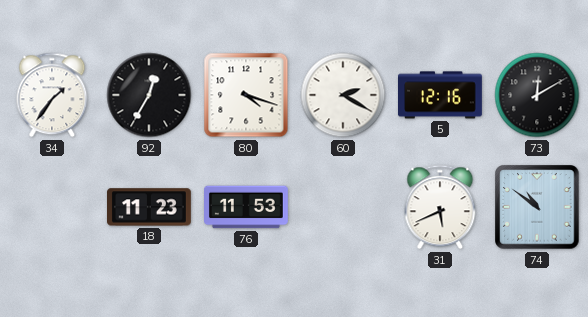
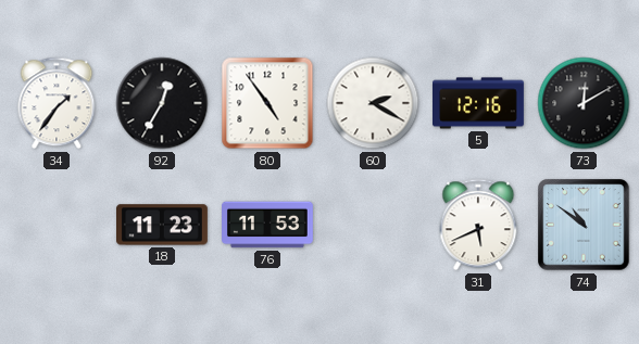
80: 4:18 -> 4:54
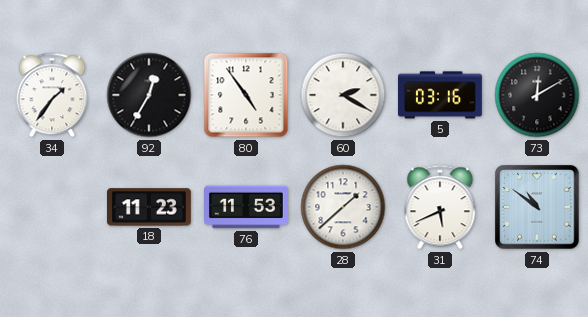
5: 12:16 -> 03:16
28: none -> 1:38
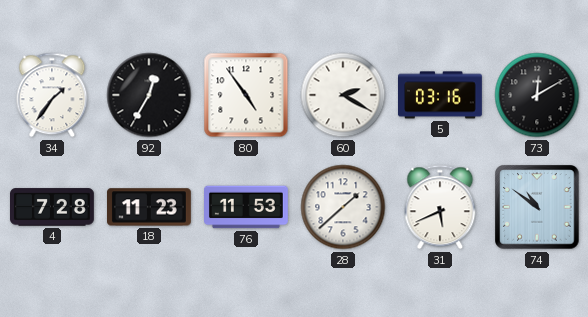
4: none -> 7:28
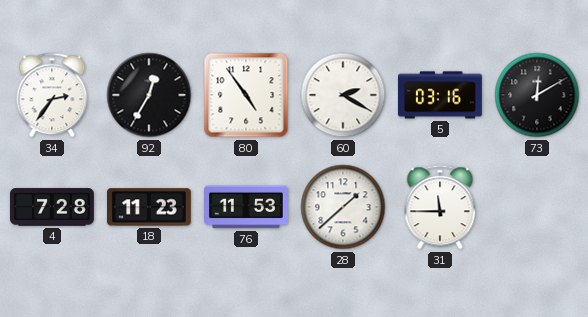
34: 1:36 -> 2:36
31: 5:41 -> 11:45
74: 10:51 -> none
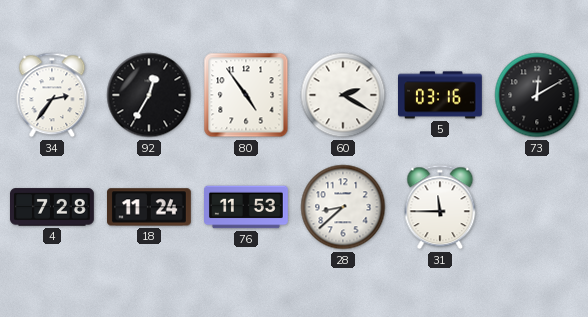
18: 11:23 -> 11:24
28: 1:38 -> 8:38
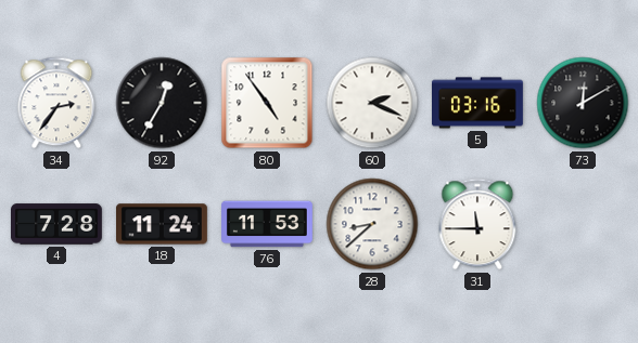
60: 2:20 -> 2:19
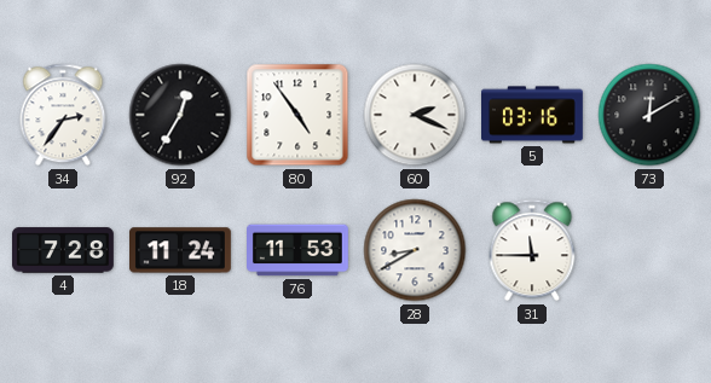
28: 8:38 -> 8:40
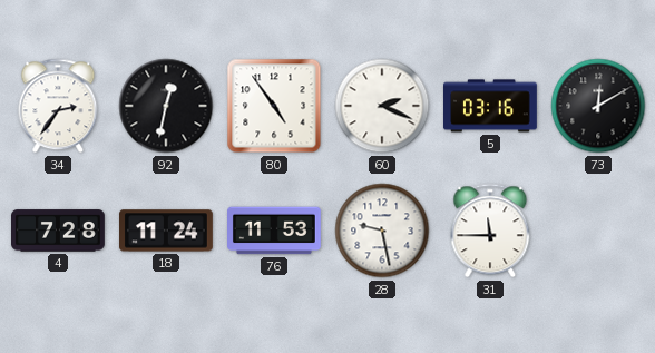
92: 12:35 -> 12:32
28: 8:40 -> 9:28
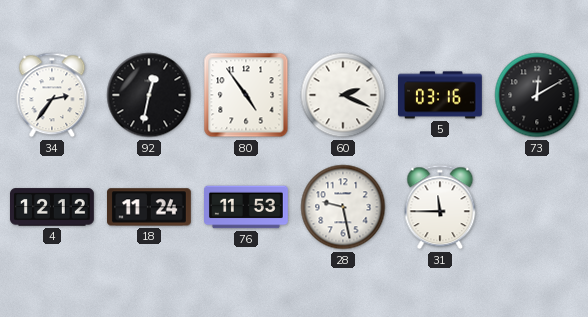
4: 7:28 -> 12:12
